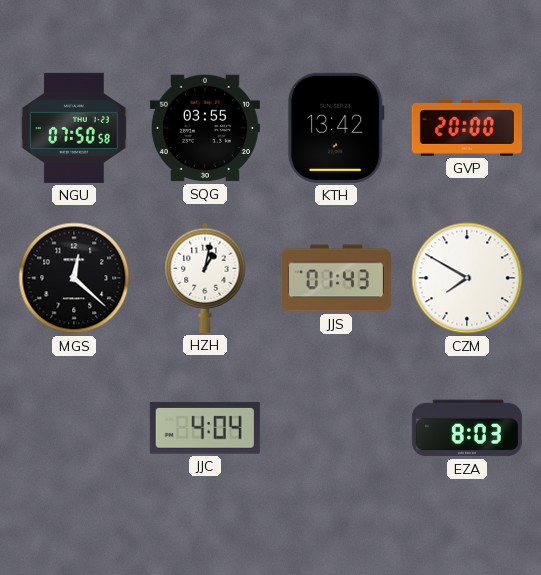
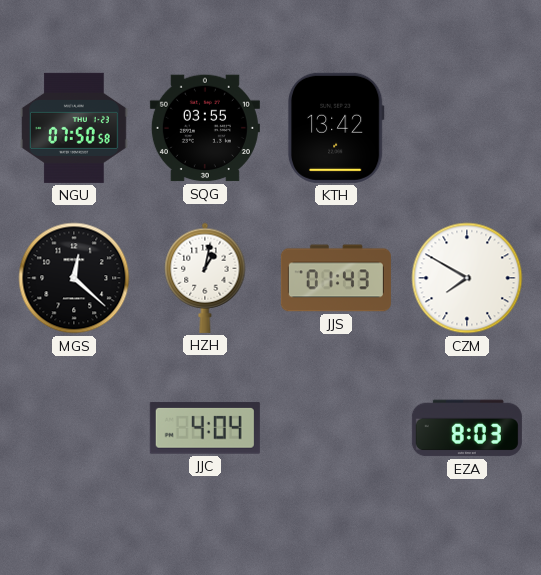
GVP: 20:00 -> none
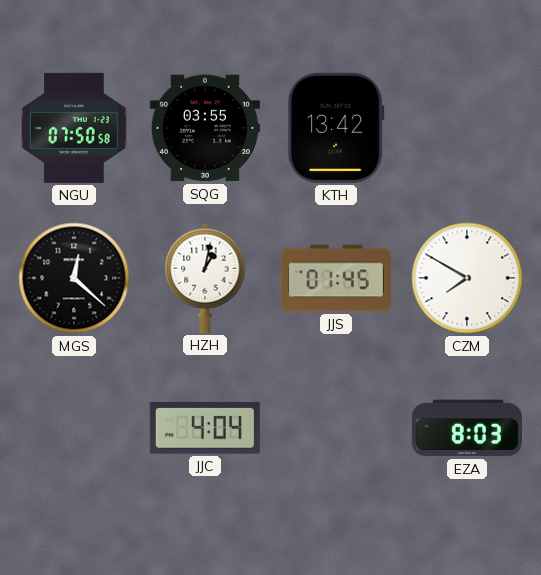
JJS: 01:43 -> 01:45
